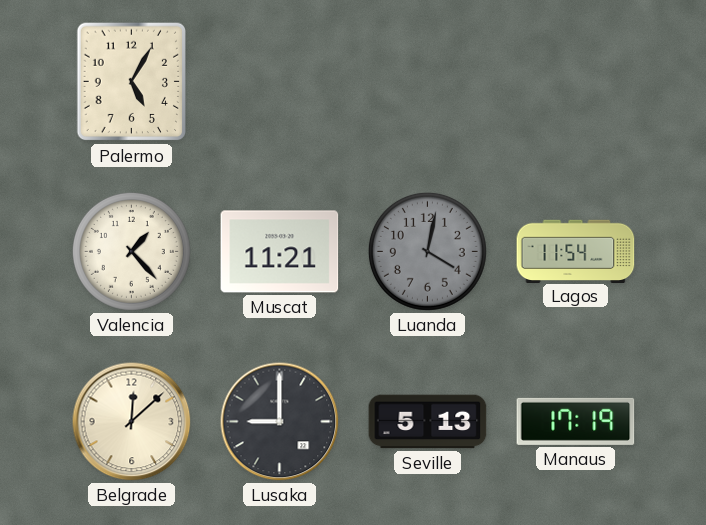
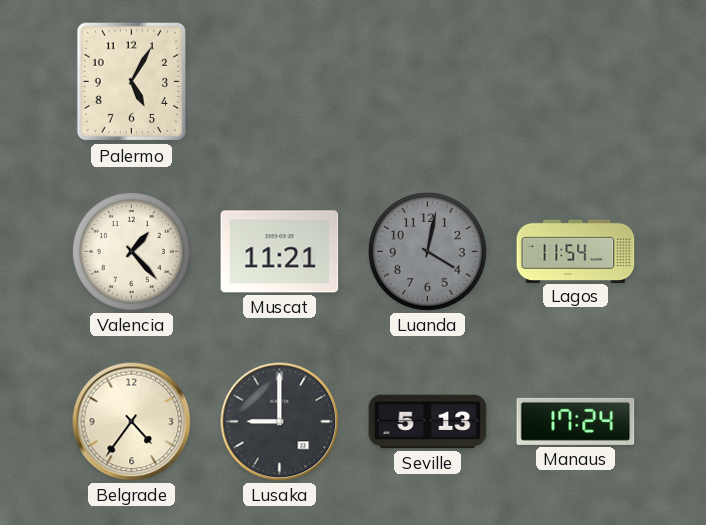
Belgrade: 12:08 -> 4:36
Manaus: 17:19 -> 17:24
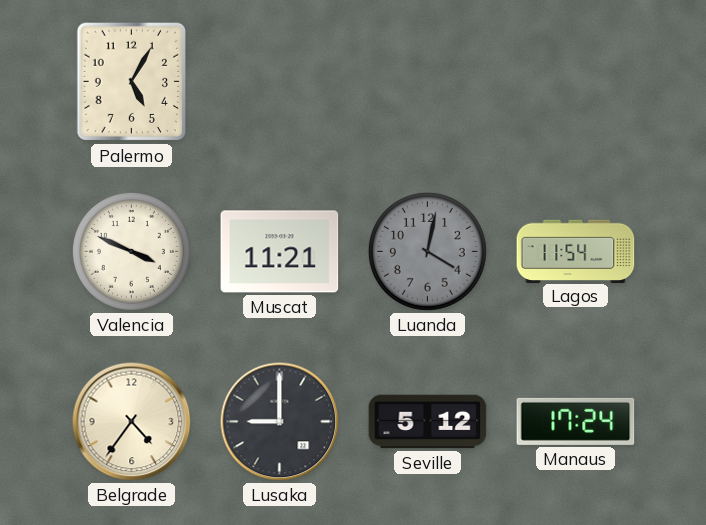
Valencia: 1:23 -> 3:49
Seville: 5:13 -> 5:12
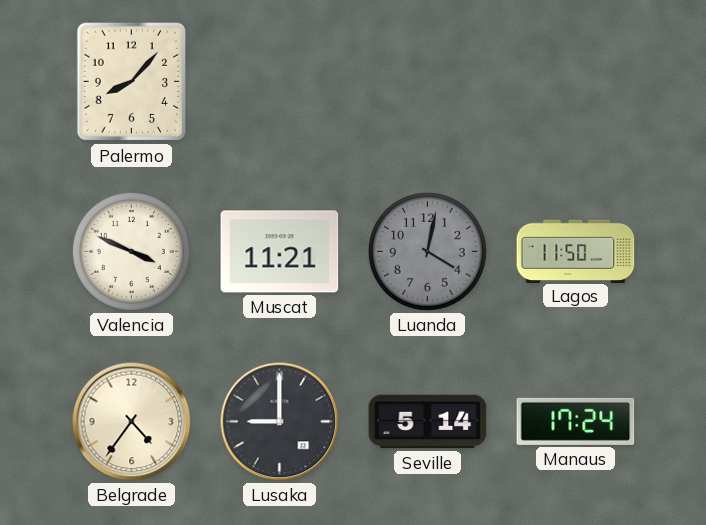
Palermo: 5:05 -> 8:07
Lagos: 11:54 -> 11:50
Seville: 5:12 -> 5:14
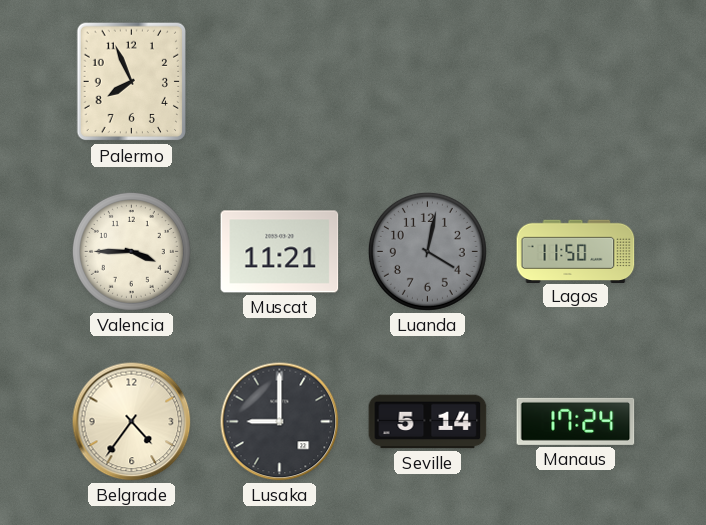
Palermo: 8:07 -> 7:56
Valencia: 3:49 -> 3:45
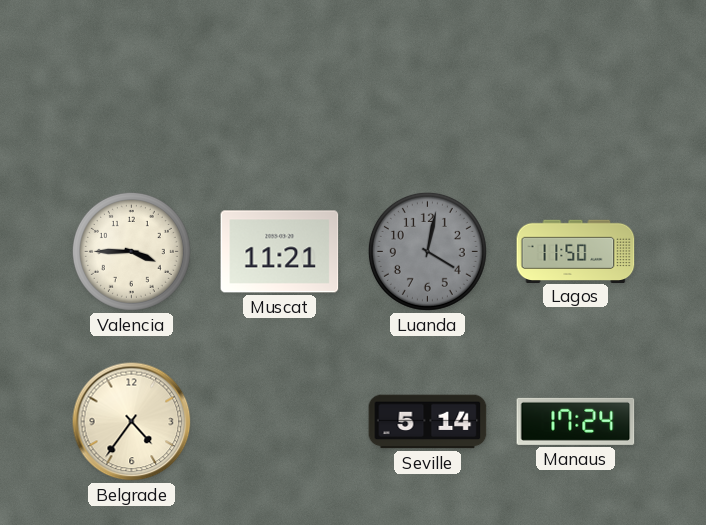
Palermo: 7:56 -> none
Lusaka: 9:00 -> none
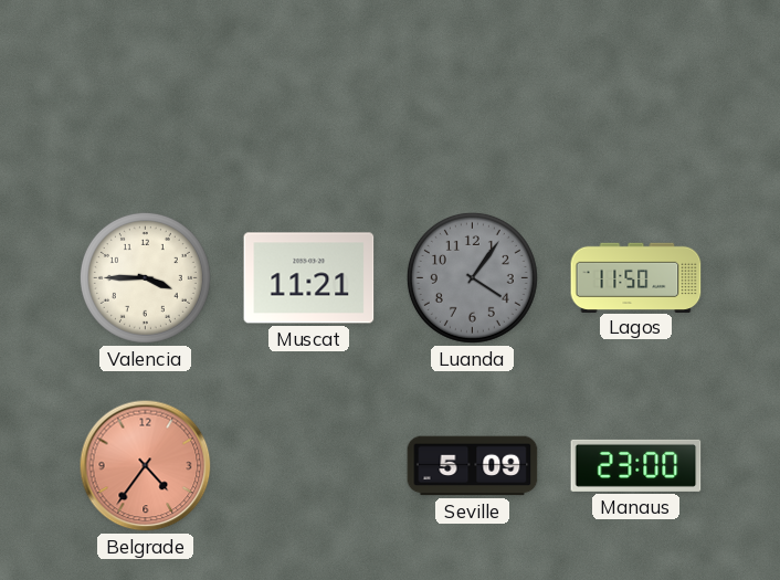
Luanda: 4:02 -> 4:06
Belgrade dial: cream -> salmon
Seville: 5:14 -> 5:09
Manaus: 17:24 -> 23:00
